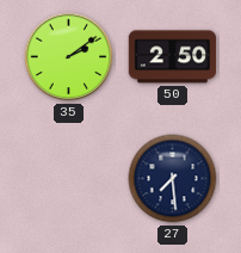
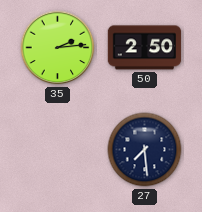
35: 2:09 -> 2:14
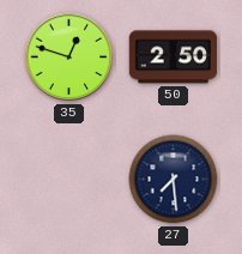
35: 2:14 -> 12:48
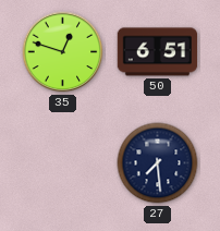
50: 2:50 -> 6:51
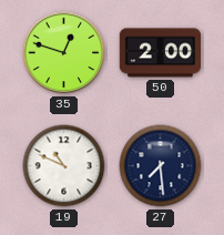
50: 6:51 -> 2:00
19: none -> 10:49
